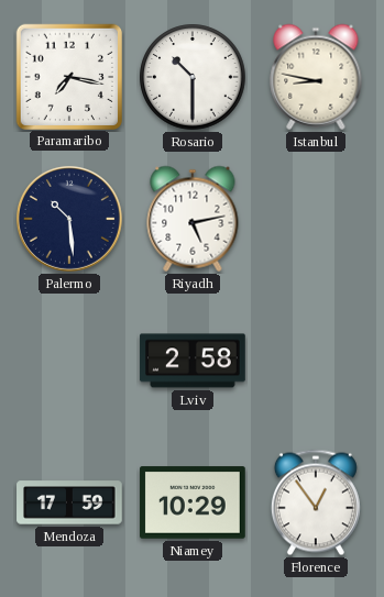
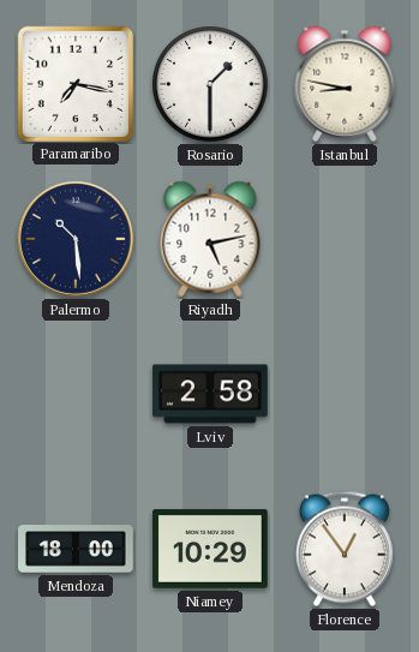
Rosario: 10:30 -> 1:30
Mendoza: 17:59 -> 18:00
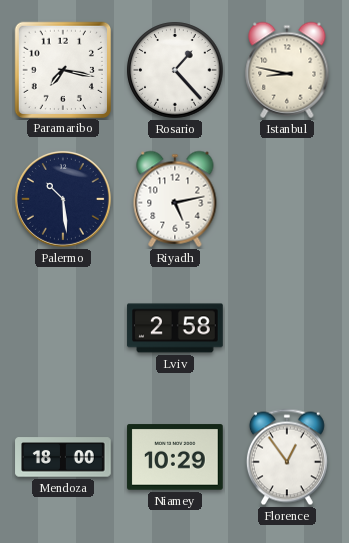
Rosario: 1:30 -> 1:23
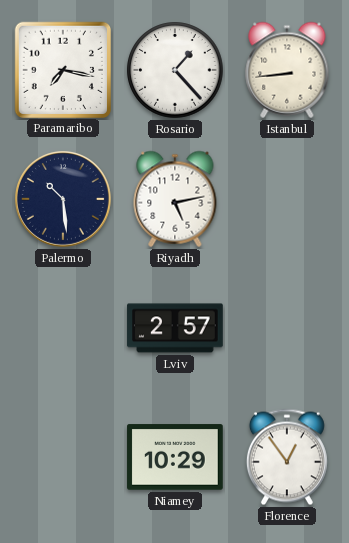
Istanbul: 8:47 -> 8:44
Lviv: 2:58 -> 2:57
Mendoza: 18:00 -> none
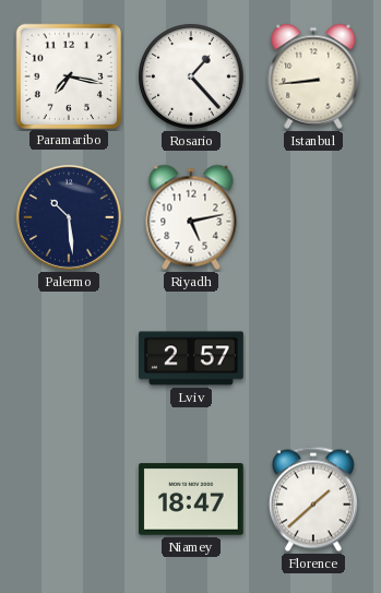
Niamey: 10:29 -> 18:47
Florence: 12:54 -> 1:38
